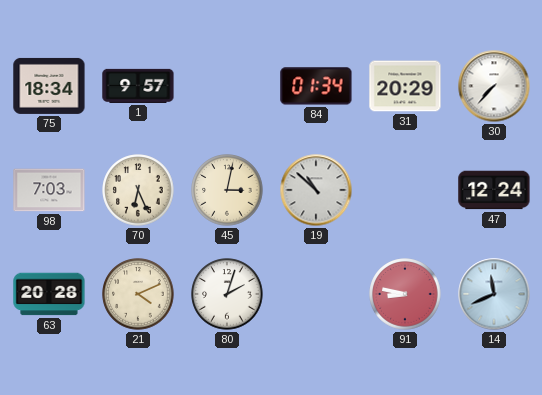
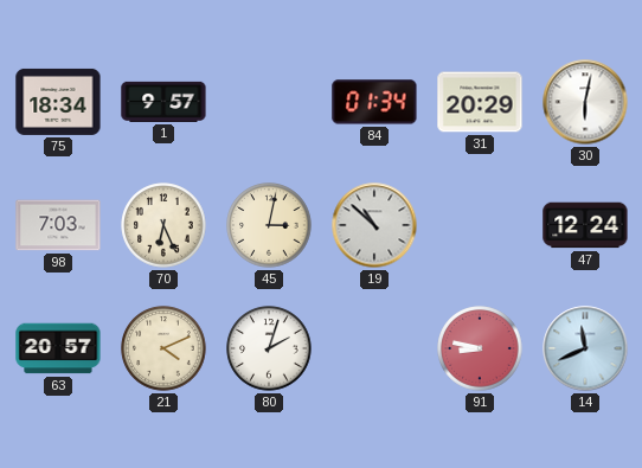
30: 7:37 -> 6:02
63: 20:28 -> 20:57
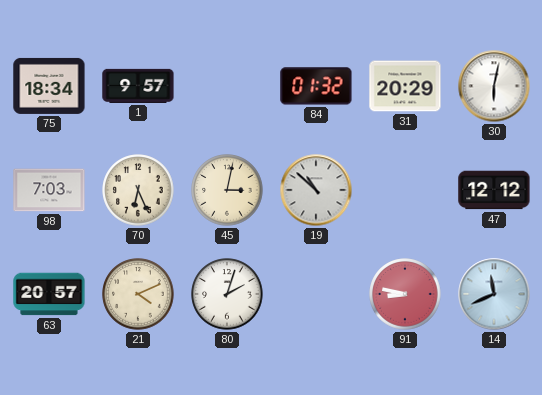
84: 01:34 -> 01:32
47: 12:24 -> 12:12
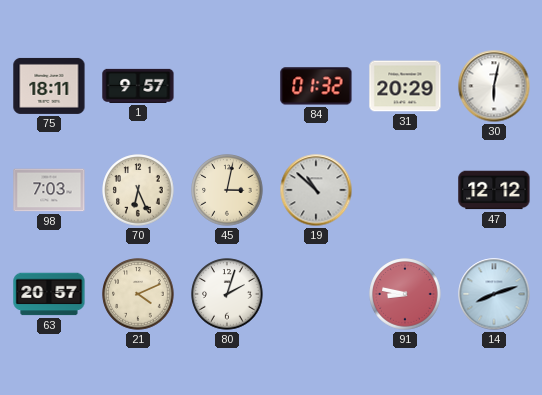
75: 18:34 -> 18:11
14: 11:41 -> 8:12
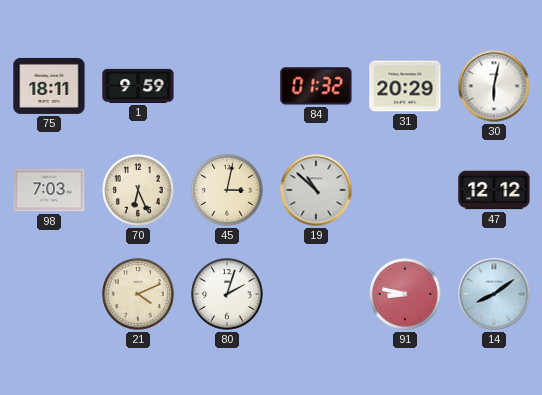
1: 9:57 -> 9:59
63: 20:57 -> none
14: 8:12 -> 8:09
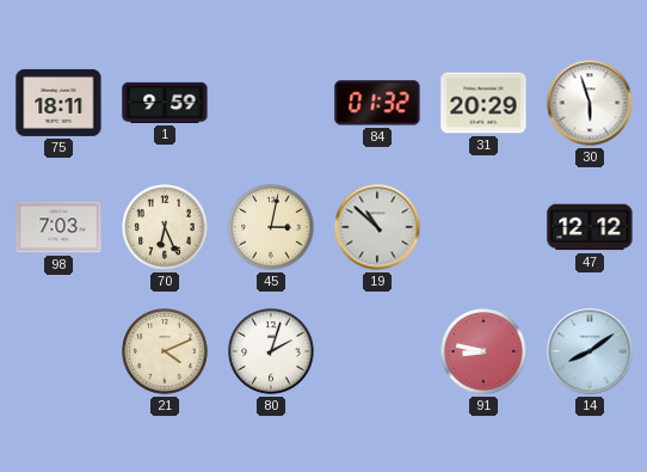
30: 6:02 -> 5:57
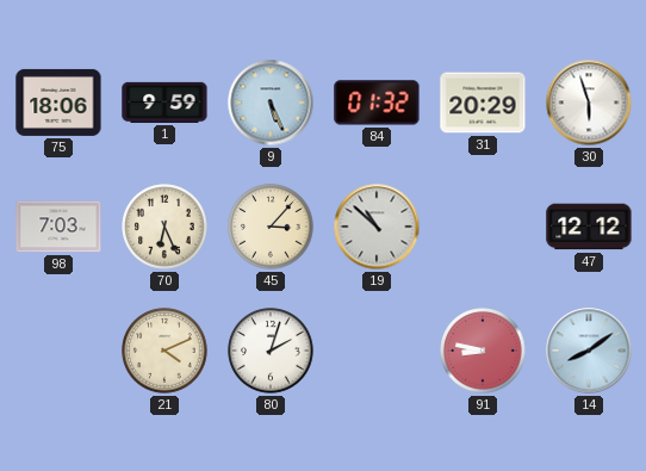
75: 18:11 -> 18:06
9: none -> 5:26
45: 3:02 -> 3:07
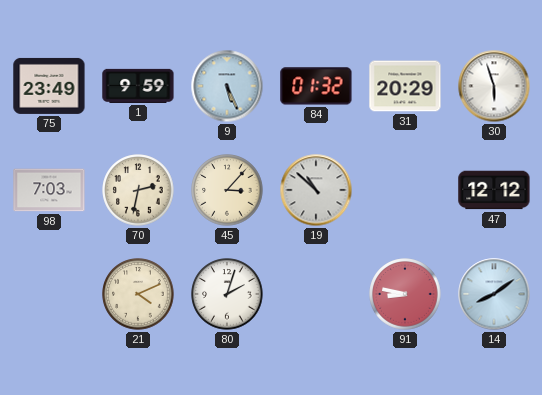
75: 18:06 -> 23:49
70: 6:26 -> 2:32
